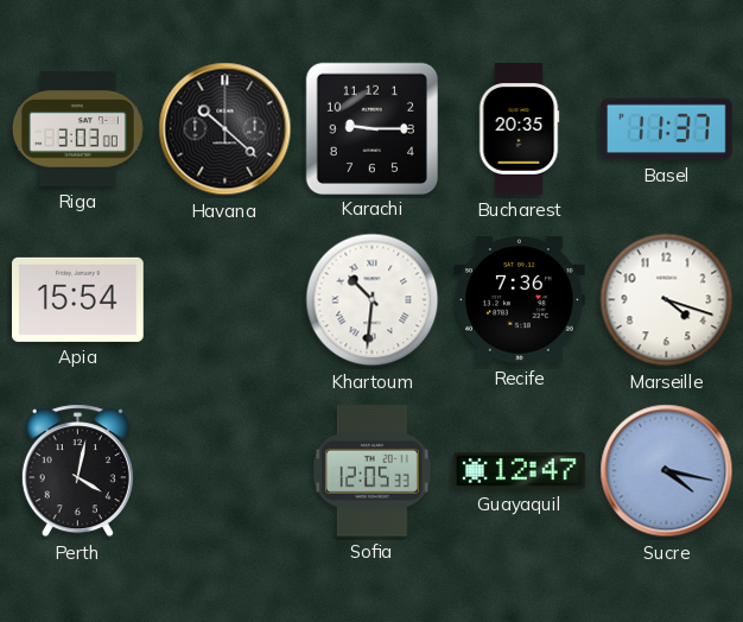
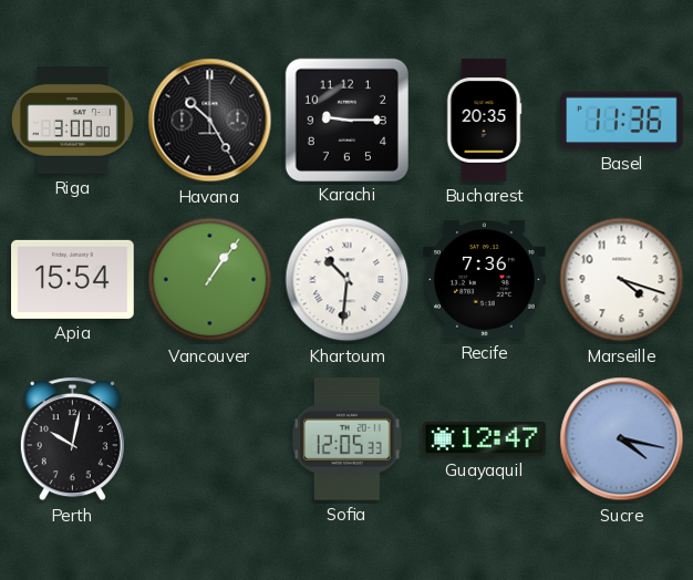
Riga: 3:03 -> 3:00
Havana: 10:22 -> 10:25
Basel: 11:37 -> 11:36
Vancouver: none -> 1:06
Perth: 4:02 -> 10:02
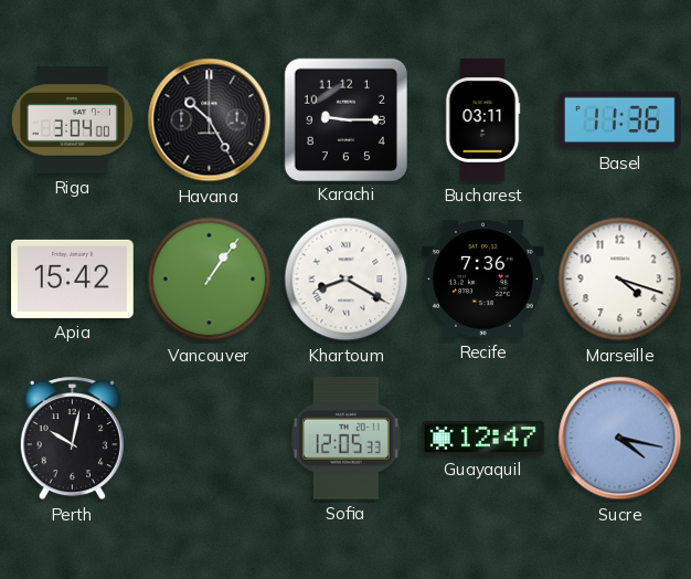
Riga: 3:00 -> 3:04
Bucharest: 20:35 -> 03:11
Apia: 15:54 -> 15:42
Khartoum: 10:31 -> 8:20
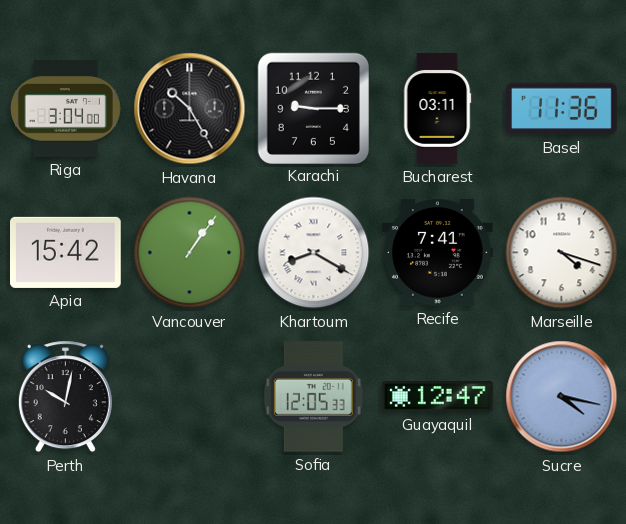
Recife: 7:36 -> 7:41
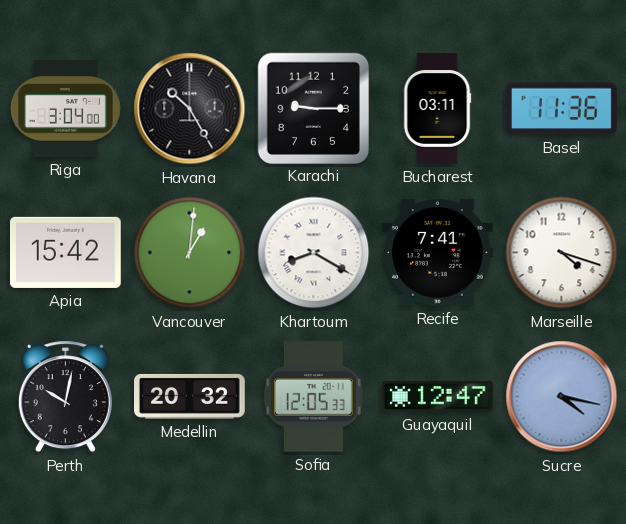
Vancouver: 1:06 -> 1:01
Medellin: none -> 20:32
